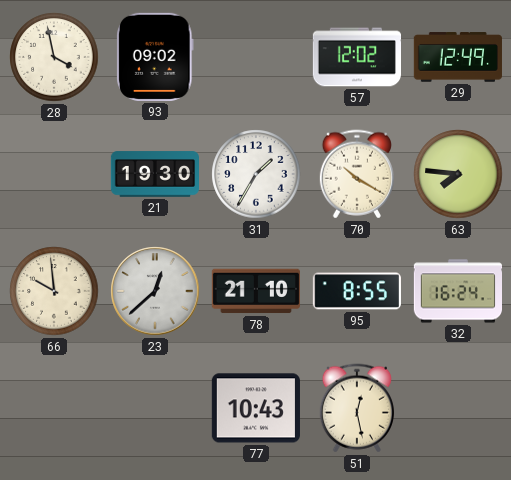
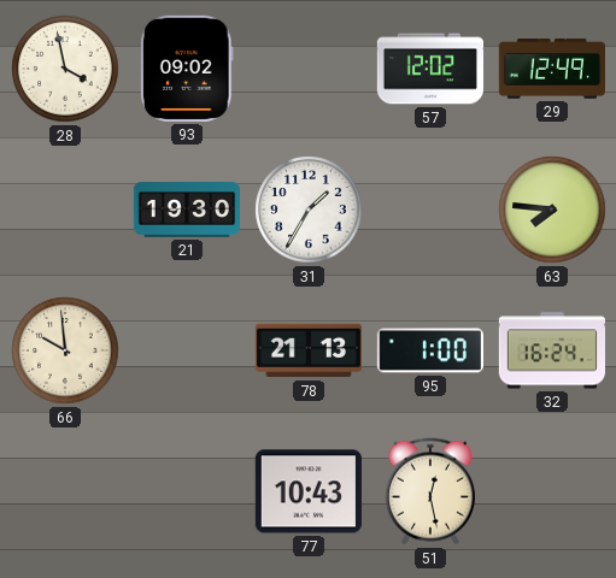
70: 10:20 -> none
23: 12:38 -> none
78: 21:10 -> 21:13
95: 8:55 -> 1:00
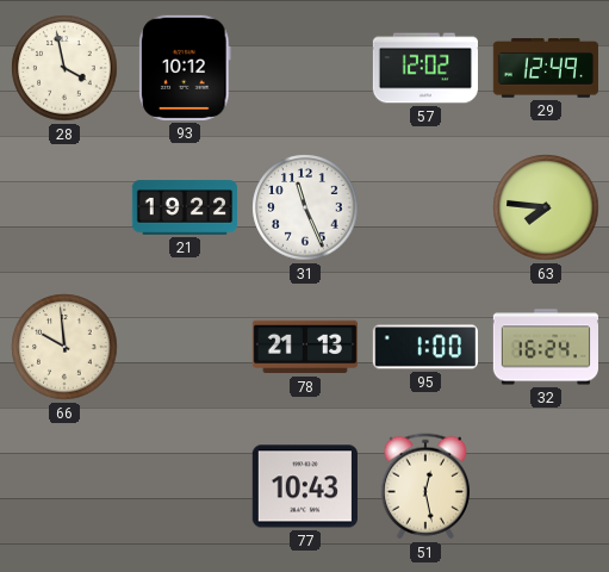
93: 09:02 -> 10:12
21: 19:30 -> 19:22
31: 1:35 -> 11:26
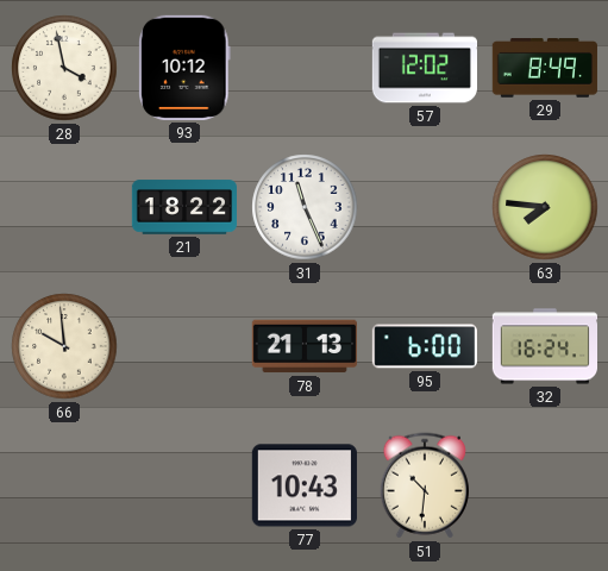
29: 12:49 -> 8:49
21: 19:22 -> 18:22
95: 1:00 -> 6:00
51: 12:28 -> 10:31
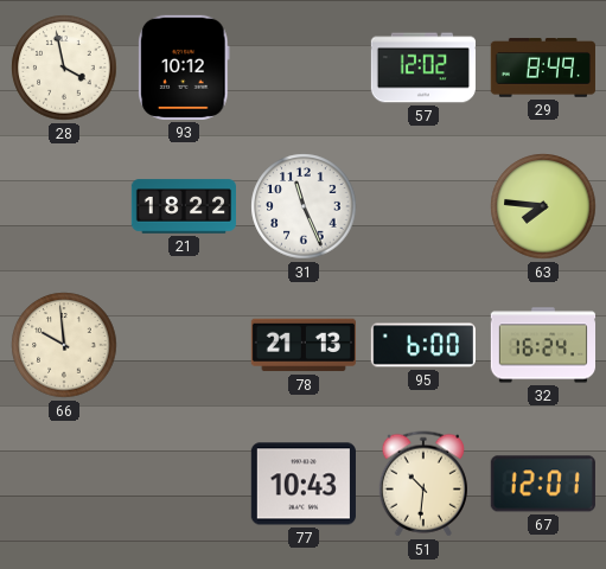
67: none -> 12:01
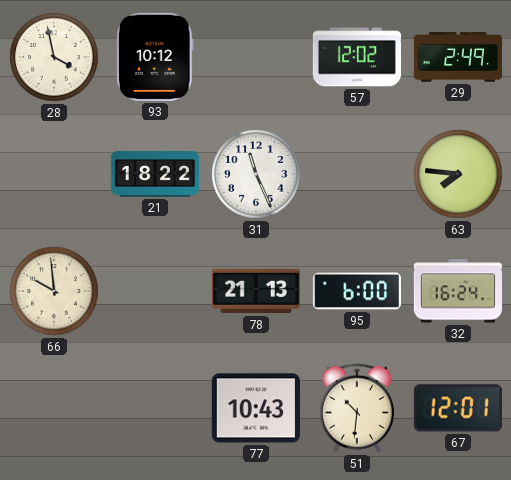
29: 8:49 -> 2:49
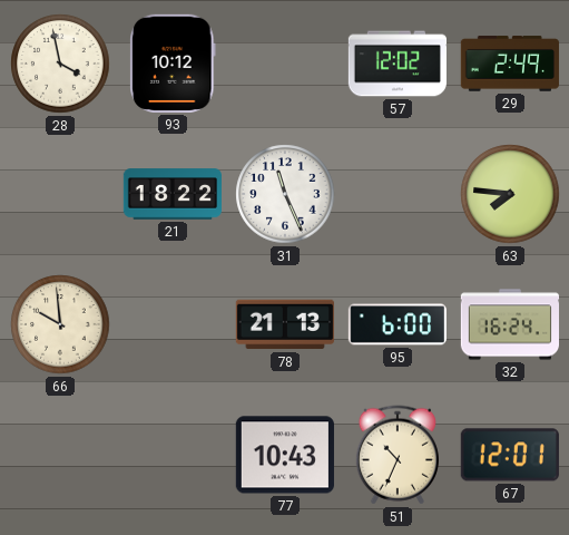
51: 10:31 -> 10:34
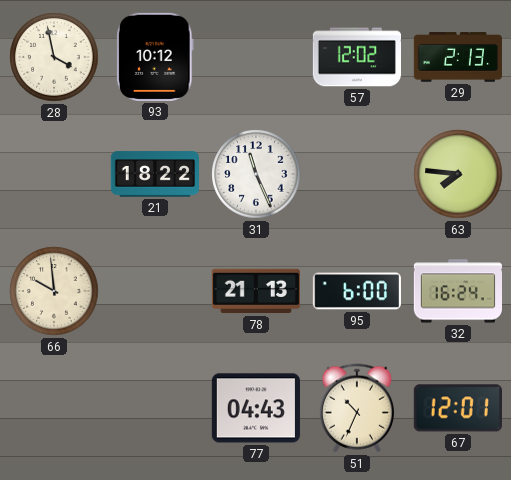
29: 2:49 -> 2:13
77: 10:43 -> 04:43
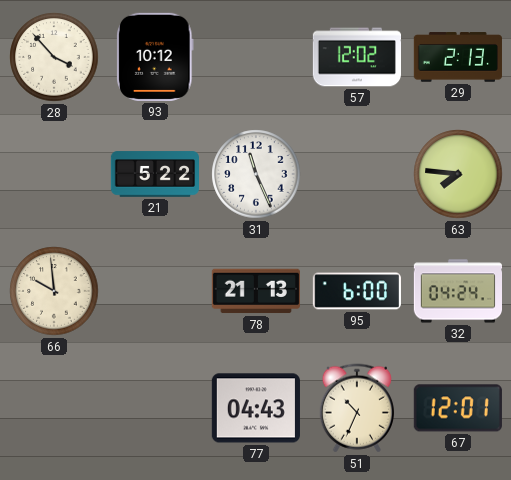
28: 3:58 -> 3:53
21: 18:22 -> 5:22
32: 16:24 -> 04:24
